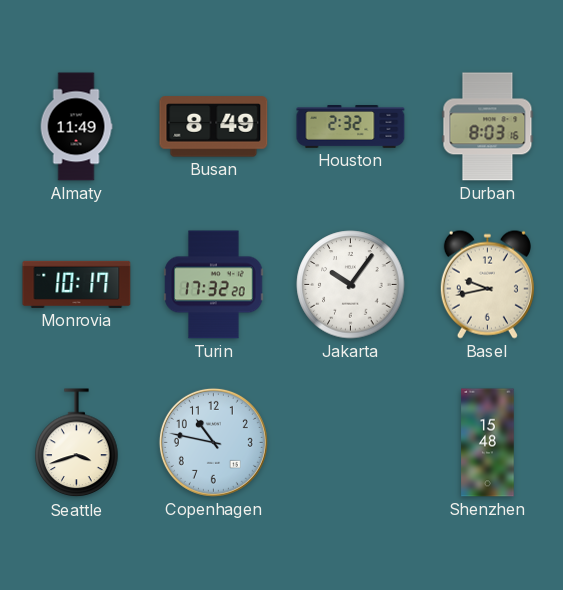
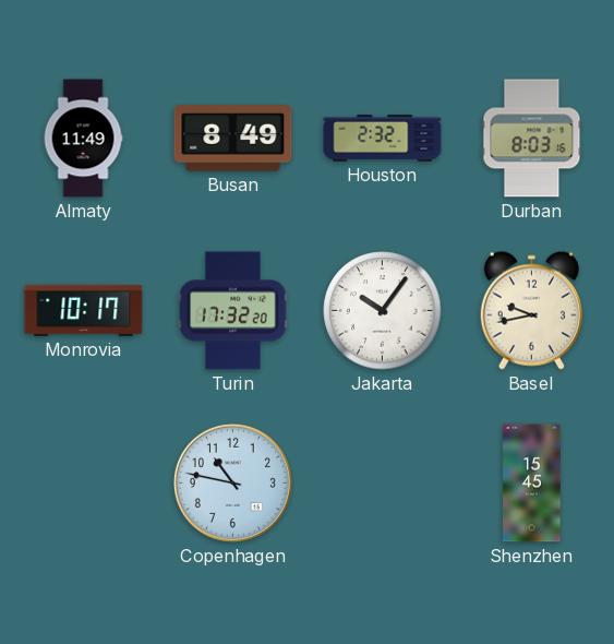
Seattle: 3:42 -> none
Shenzhen: 15:48 -> 15:45
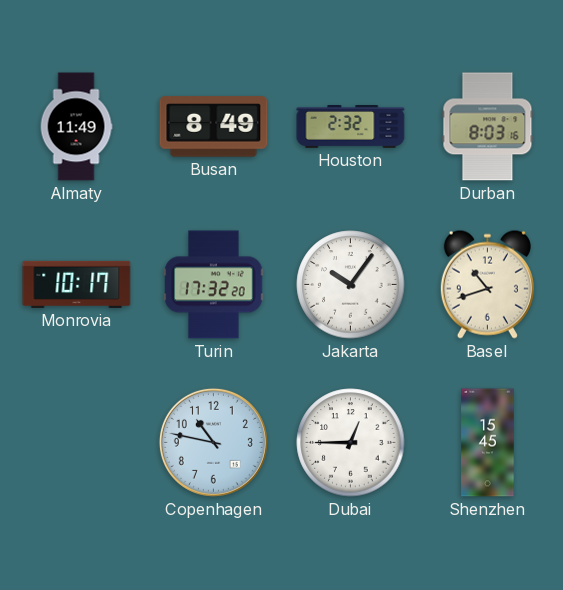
Basel: 9:43 -> 10:42
Dubai: none -> 12:45
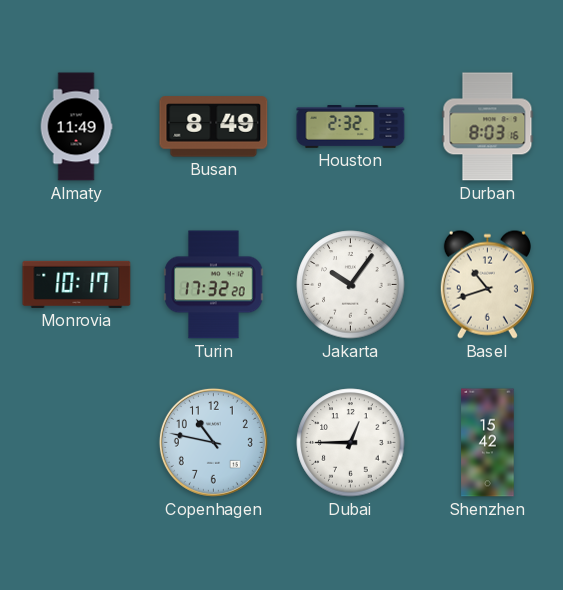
Shenzhen: 15:45 -> 15:42
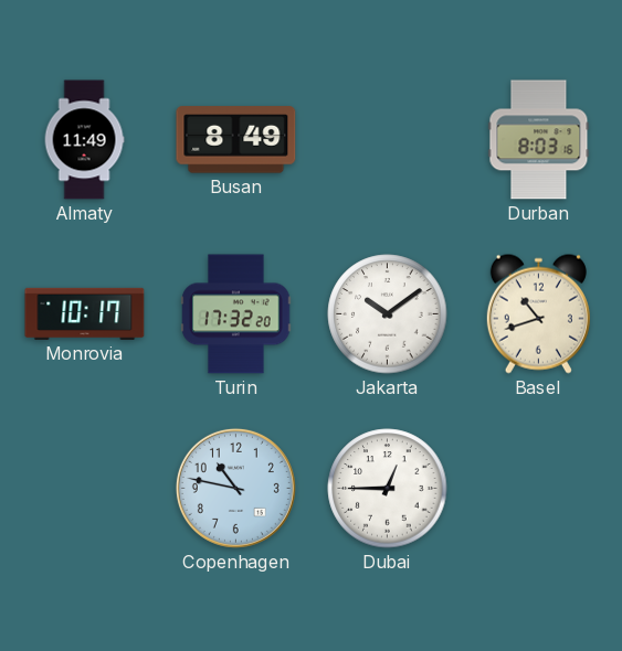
Houston: 2:32 -> none
Jakarta: 10:06 -> 10:09
Shenzhen: 15:42 -> none
